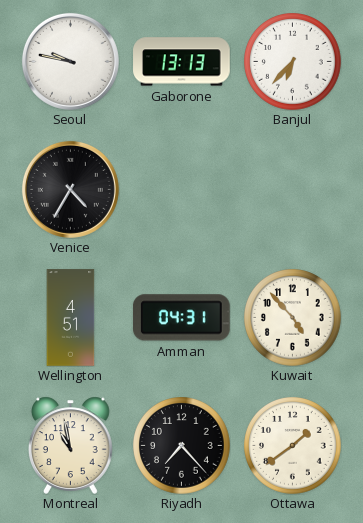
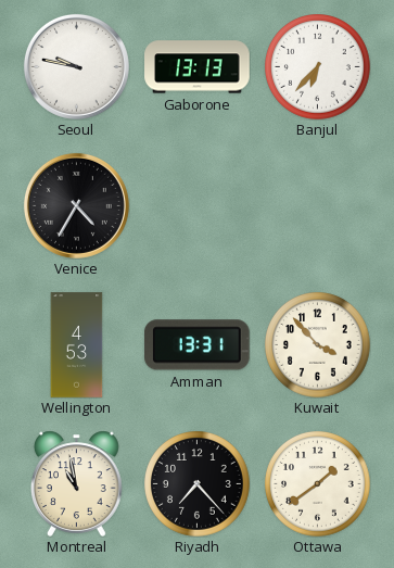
Wellington: 4:51 -> 4:53
Amman: 04:31 -> 13:31
Kuwait: 4:53 -> 3:53
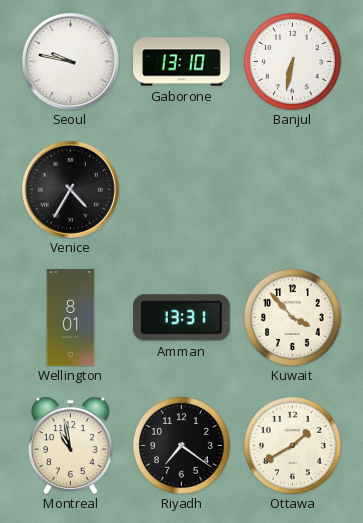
Gaborone: 13:13 -> 13:10
Banjul: 6:37 -> 6:32
Wellington: 4:53 -> 8:01
Riyadh: 7:23 -> 7:21
Ottawa: 1:39 -> 1:40
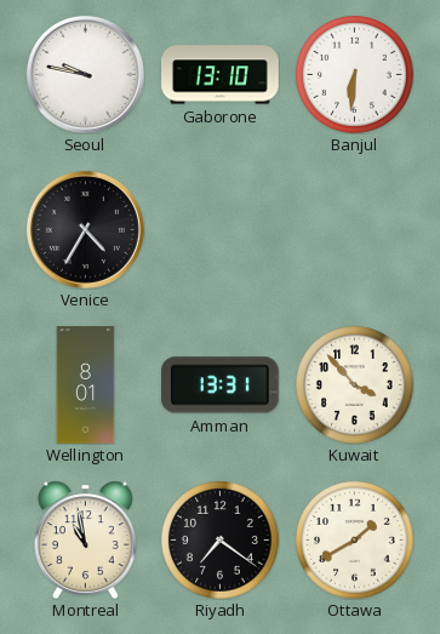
Banjul: 6:32 -> 6:31
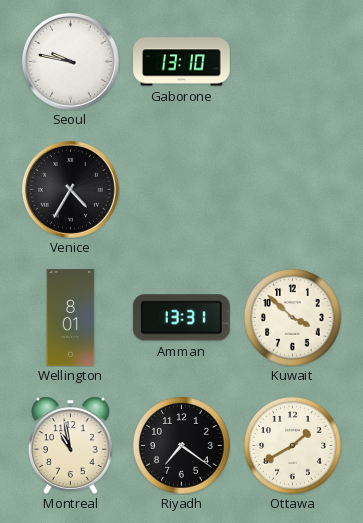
Banjul: 6:31 -> none
Kuwait: 3:53 -> 3:52
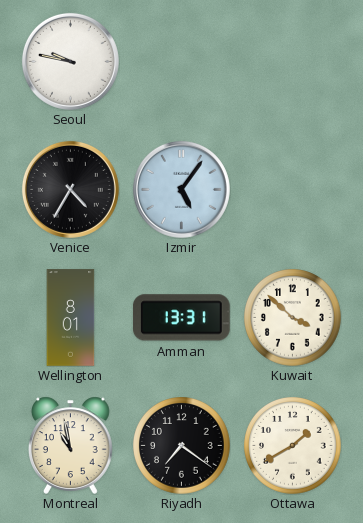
Gaborone: 13:10 -> none
Izmir: none -> 5:06
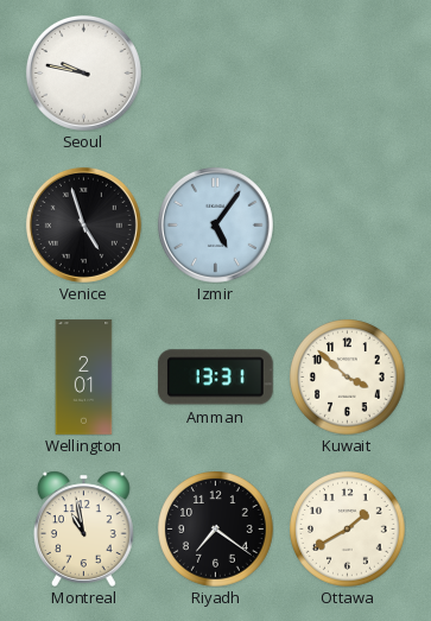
Venice: 4:35 -> 4:57
Wellington: 8:01 -> 2:01
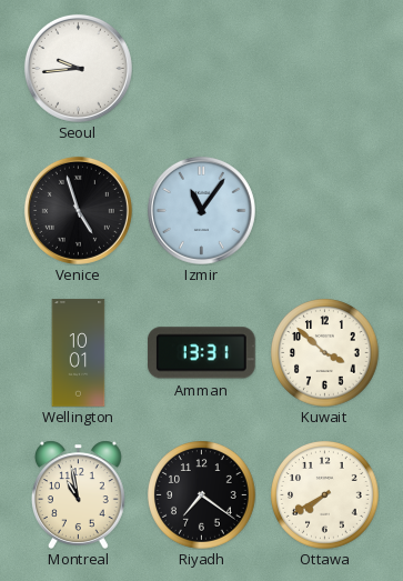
Seoul: 9:47 -> 9:44
Izmir: 5:06 -> 11:06
Wellington: 2:01 -> 10:01
Ottawa: 1:40 -> 7:40
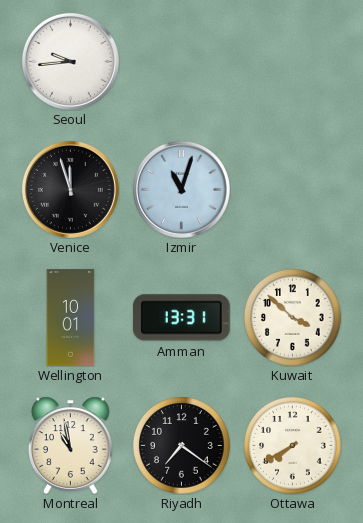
Venice: 4:57 -> 11:57
Izmir: 11:06 -> 11:03
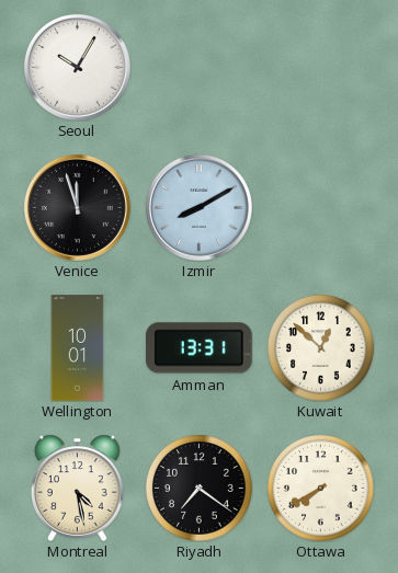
Seoul: 9:44 -> 10:05
Izmir: 11:03 -> 8:10
Kuwait: 3:52 -> 12:52
Montreal: 10:58 -> 4:28
